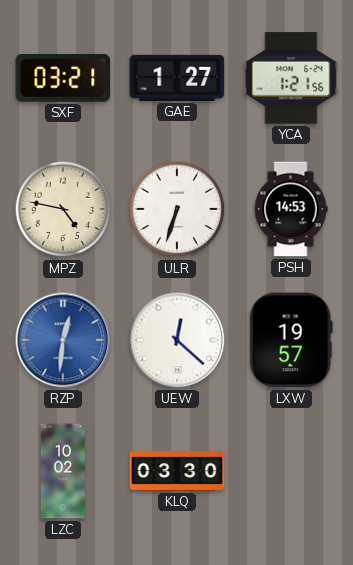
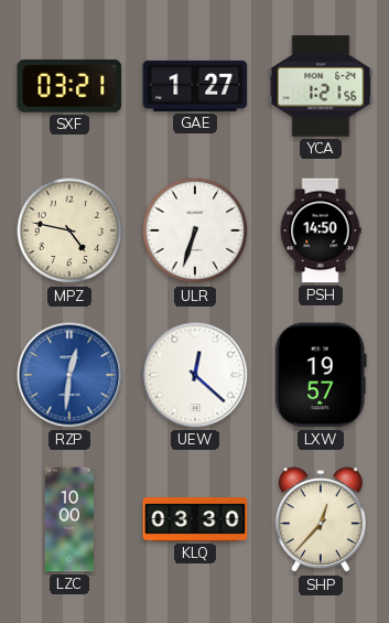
PSH: 14:53 -> 14:50
LZC: 10:02 -> 10:00
SHP: none -> 12:37
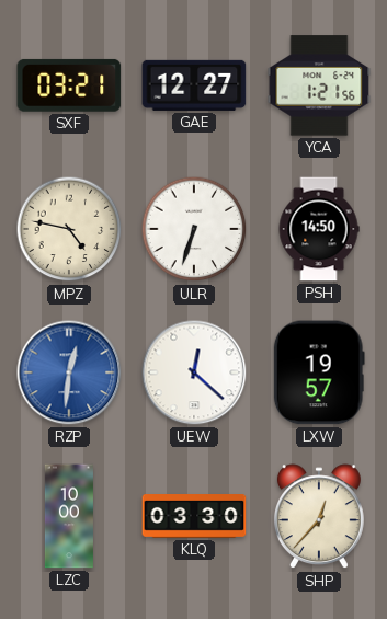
GAE: 1:27 -> 12:27
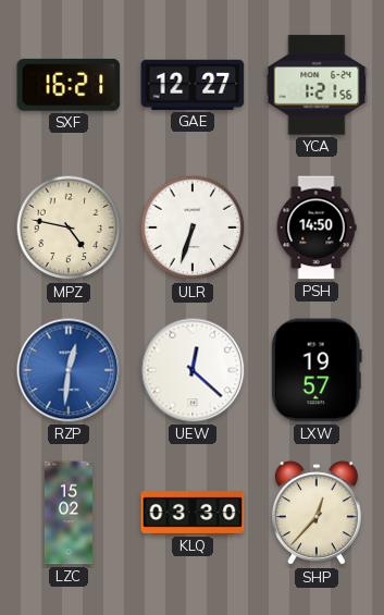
SXF: 03:21 -> 16:21
LZC: 10:00 -> 15:02
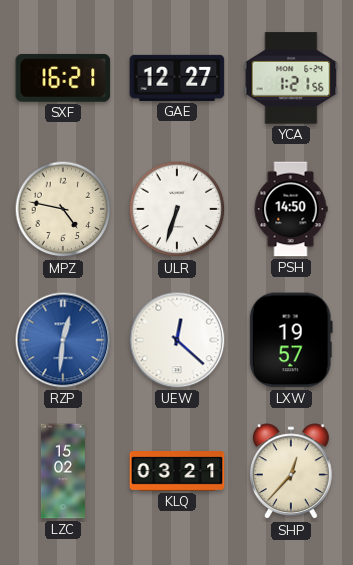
KLQ: 03:30 -> 03:21
